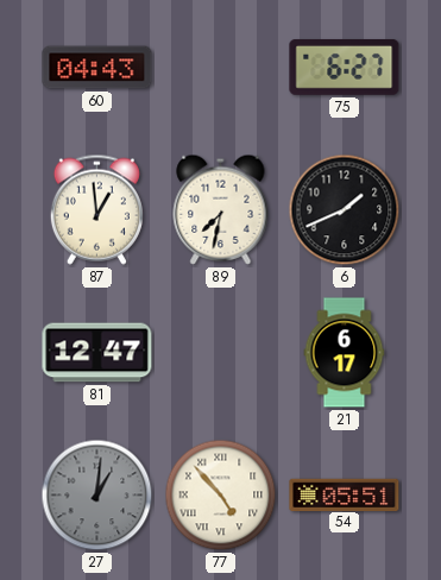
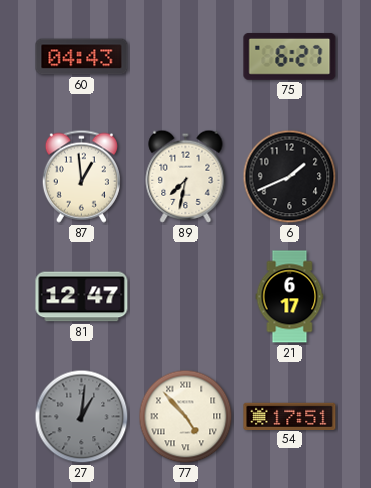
54: 05:51 -> 17:51
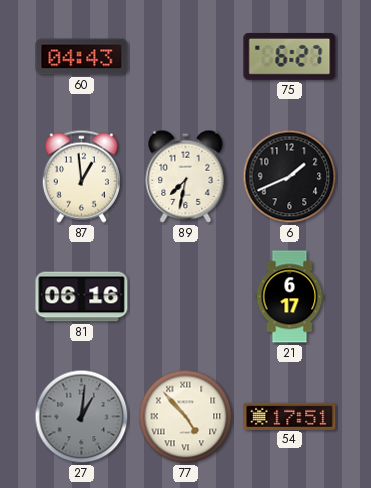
81: 12:47 -> 06:16
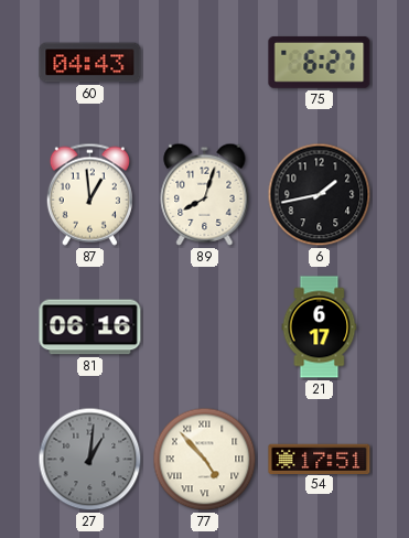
89: 7:32 -> 8:03
6: 1:41 -> 1:43
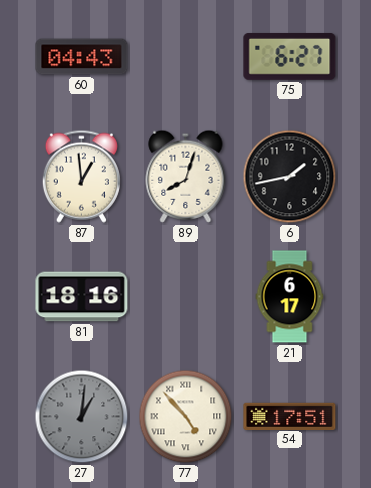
81: 06:16 -> 18:16
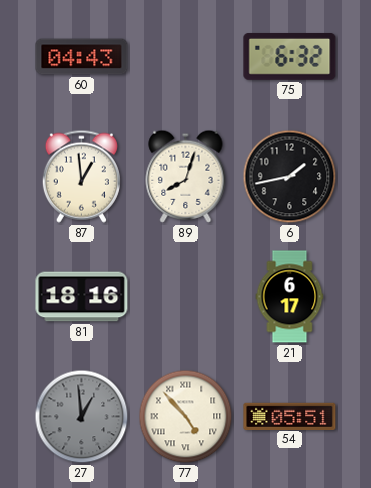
75: 6:27 -> 6:32
27: 1:01 -> 12:59
54: 17:51 -> 05:51
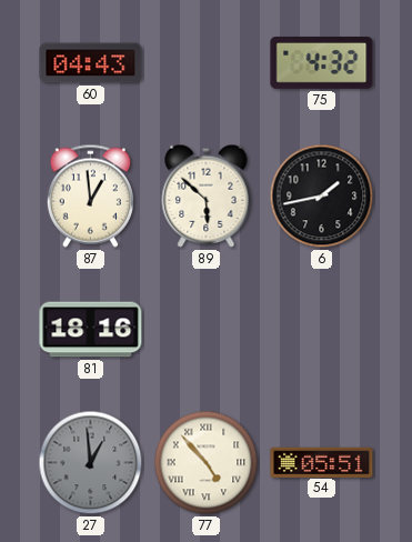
75: 6:32 -> 4:32
89: 8:03 -> 5:52
21: 6:17 -> none
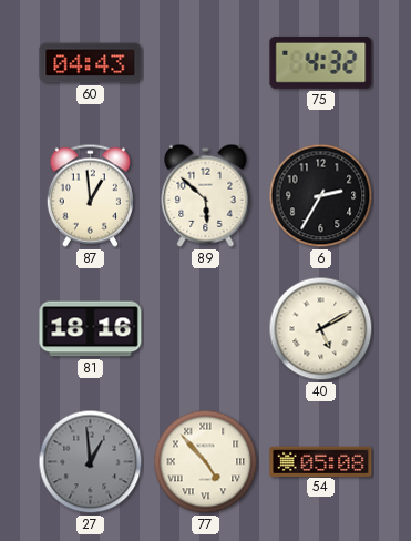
6: 1:43 -> 2:35
40: none -> 5:10
54: 05:51 -> 05:08
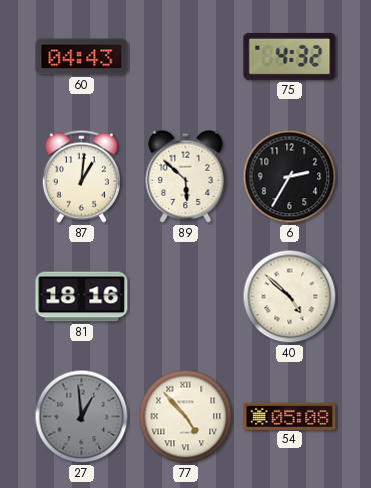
87: 12:59 -> 1:01
40: 5:10 -> 4:52
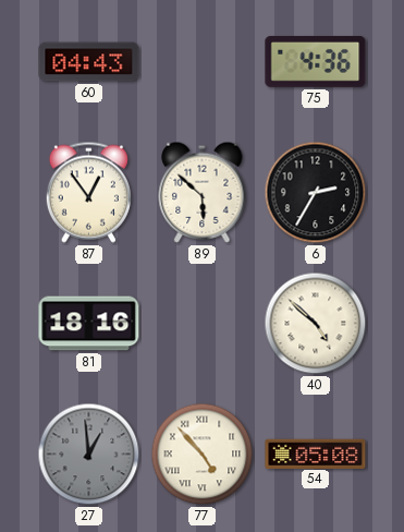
75: 4:32 -> 4:36
87: 1:01 -> 12:54
